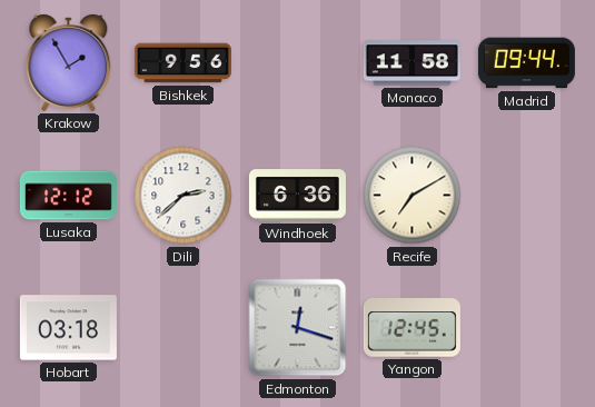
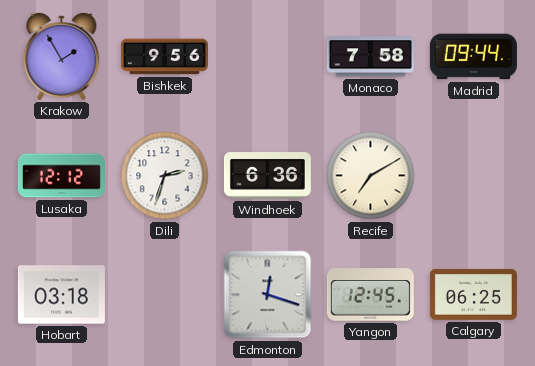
Monaco: 11:58 -> 7:58
Dili: 2:38 -> 2:33
Calgary: none -> 06:25
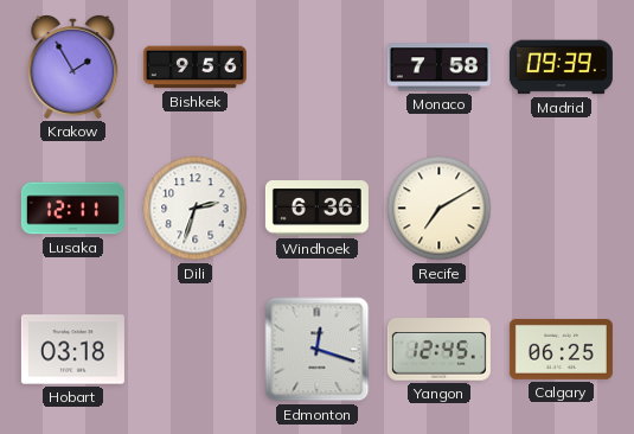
Madrid: 09:44 -> 09:39
Lusaka: 12:12 -> 12:11
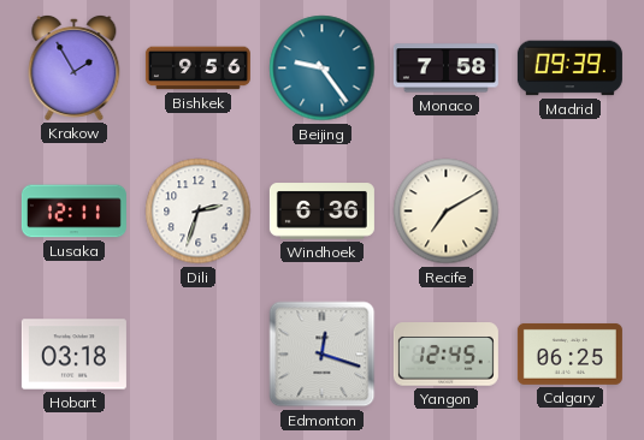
Beijing: none -> 9:24
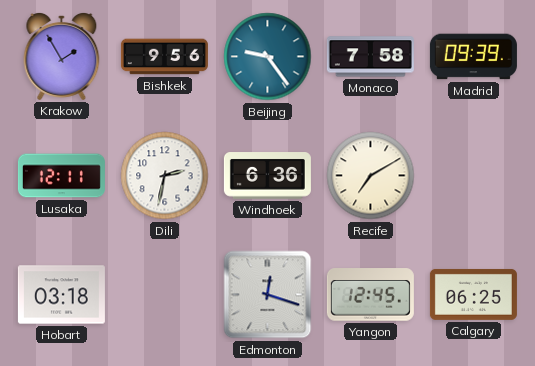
Dili: 2:33 -> 2:32
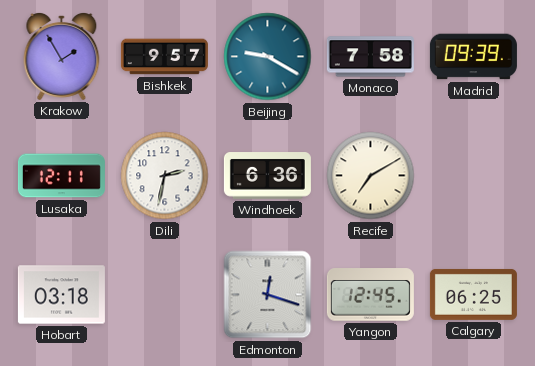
Bishkek: 9:56 -> 9:57
Beijing: 9:24 -> 9:20
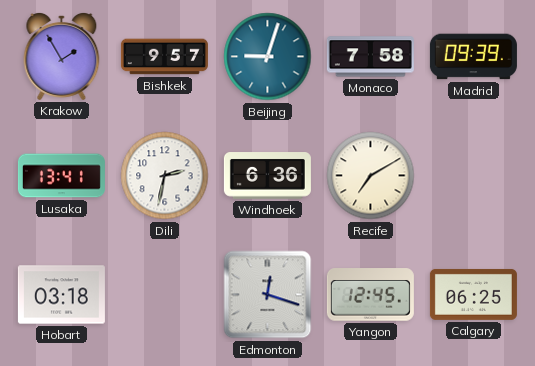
Beijing: 9:20 -> 9:03
Lusaka: 12:11 -> 13:41
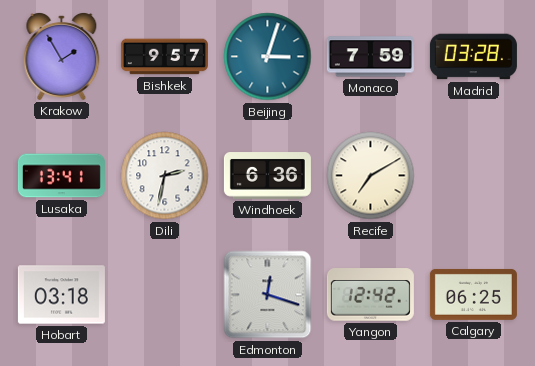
Beijing: 9:03 -> 3:03
Monaco: 7:58 -> 7:59
Madrid: 09:39 -> 03:28
Yangon: 12:45 -> 12:42
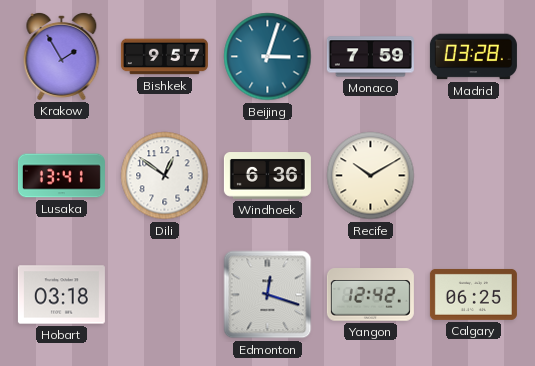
Dili: 2:32 -> 12:51
Recife: 7:10 -> 10:10
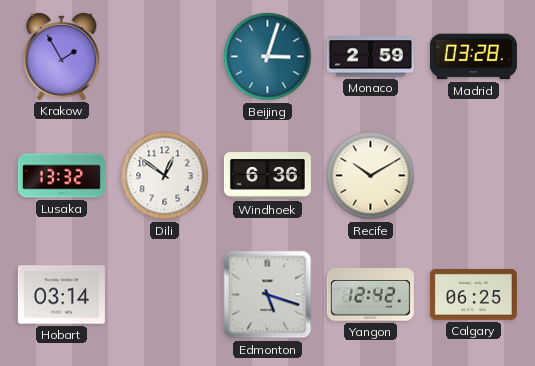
Bishkek: 9:57 -> none
Monaco: 7:59 -> 2:59
Lusaka: 13:41 -> 13:32
Hobart: 03:18 -> 03:14
Edmonton: 12:18 -> 5:18
